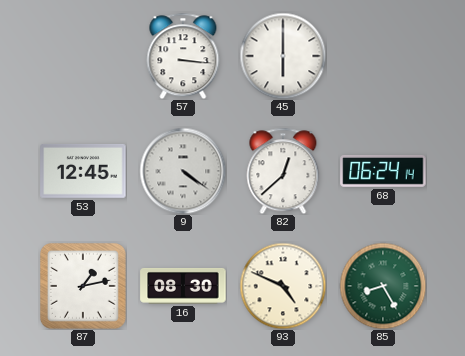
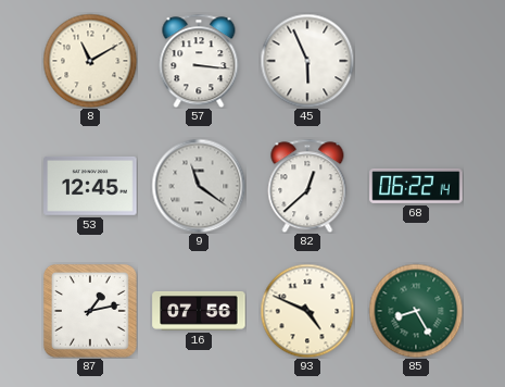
8: none -> 11:10
45: 6:00 -> 5:56
9: 4:21 -> 11:21
68: 06:24 -> 06:22
16: 08:30 -> 07:56
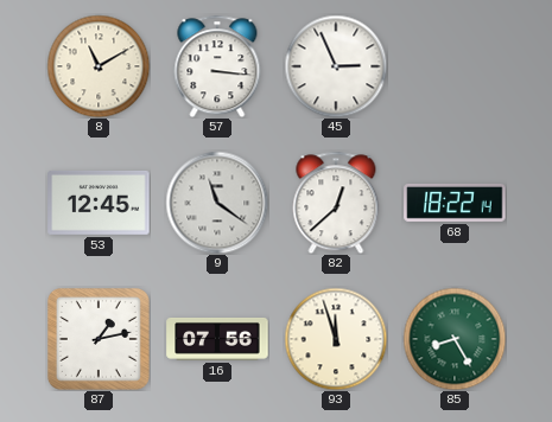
45: 5:56 -> 2:56
68: 06:22 -> 18:22
93: 4:49 -> 11:57
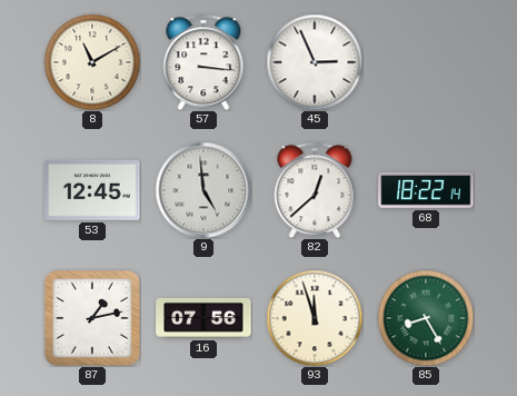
9: 11:21 -> 4:59
